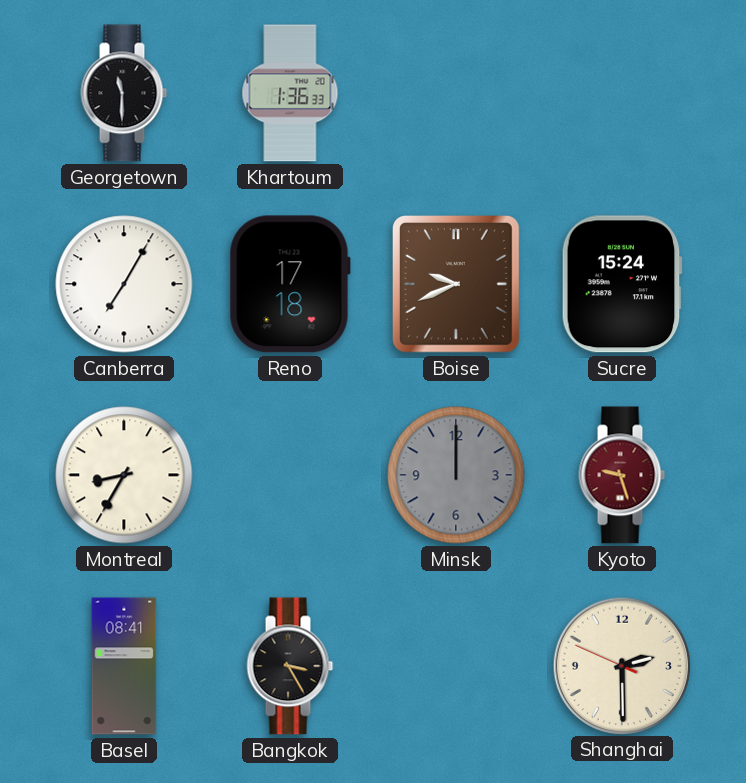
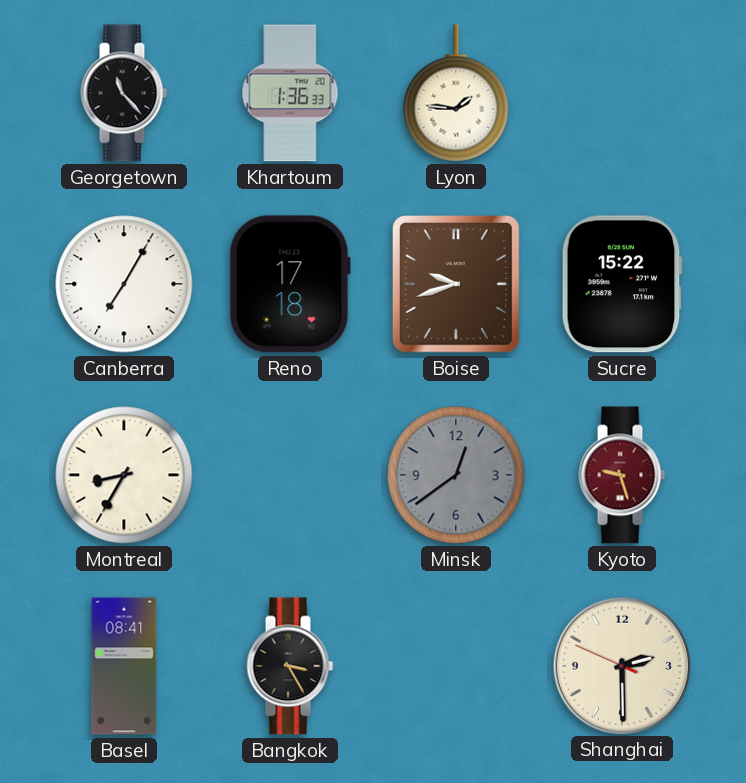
Georgetown: 11:30 -> 11:23
Lyon: none -> 1:46
Boise: 9:41 -> 9:42
Sucre: 15:24 -> 15:22
Minsk: 12:00 -> 12:39
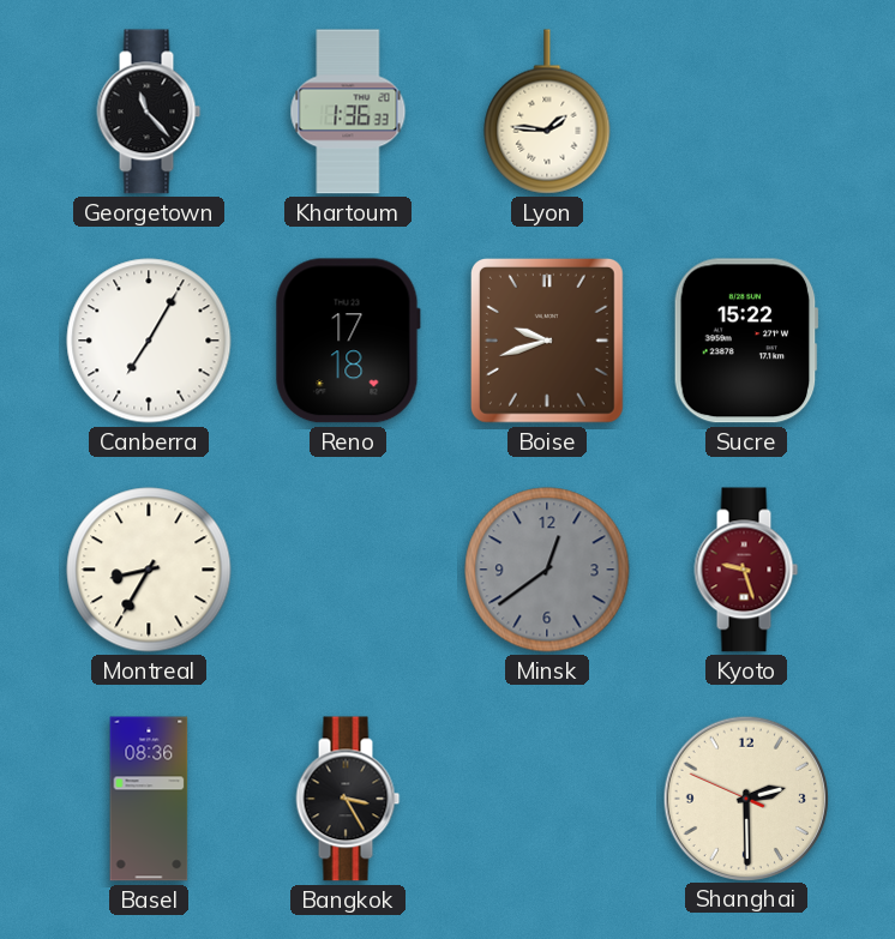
Basel: 08:41 -> 08:36
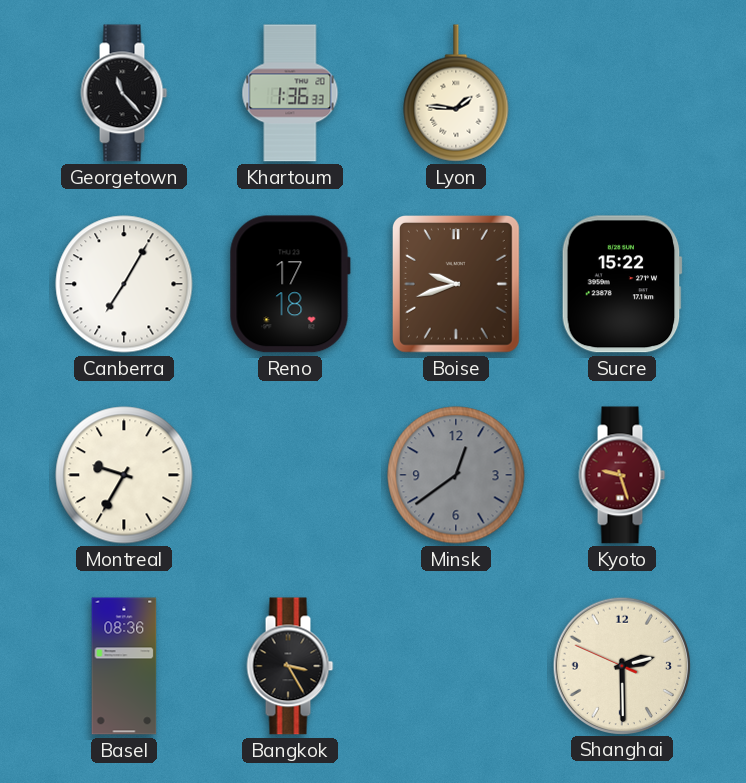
Montreal: 8:35 -> 9:35
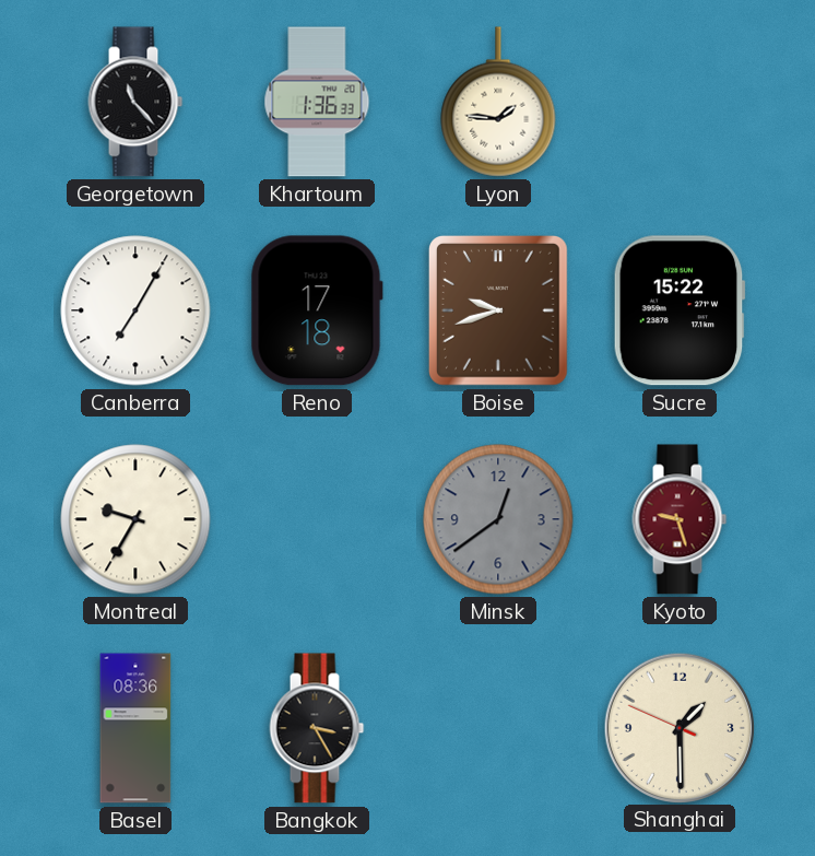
Shanghai: 2:29 -> 1:29
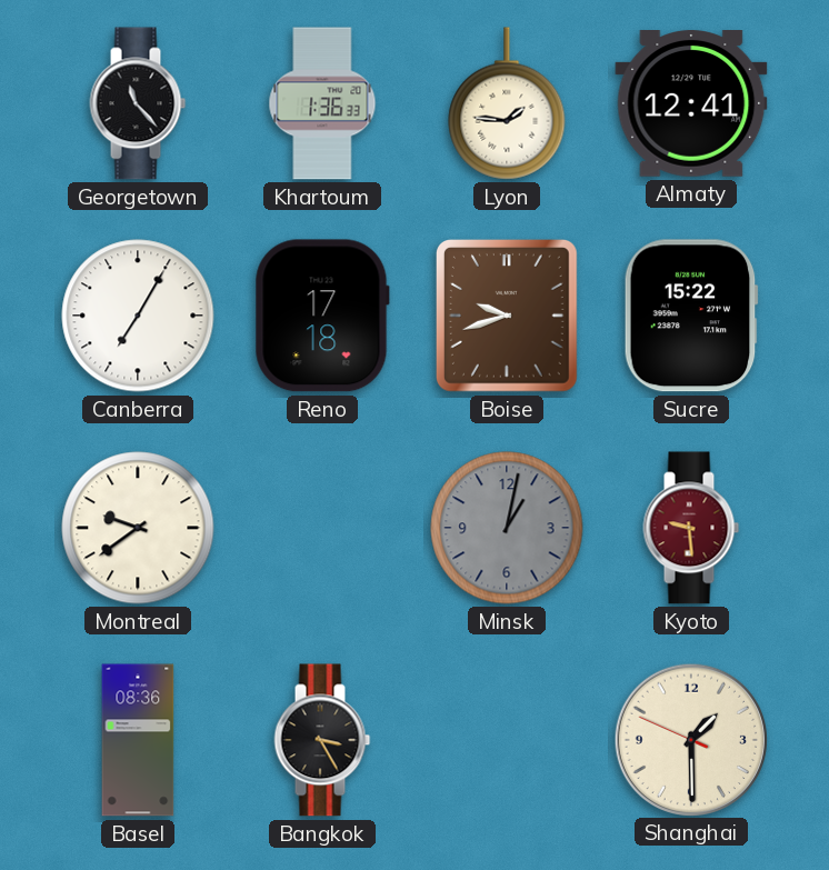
Almaty: none -> 12:41
Montreal: 9:35 -> 9:39
Minsk: 12:39 -> 1:02
Kyoto: 9:27 -> 9:29
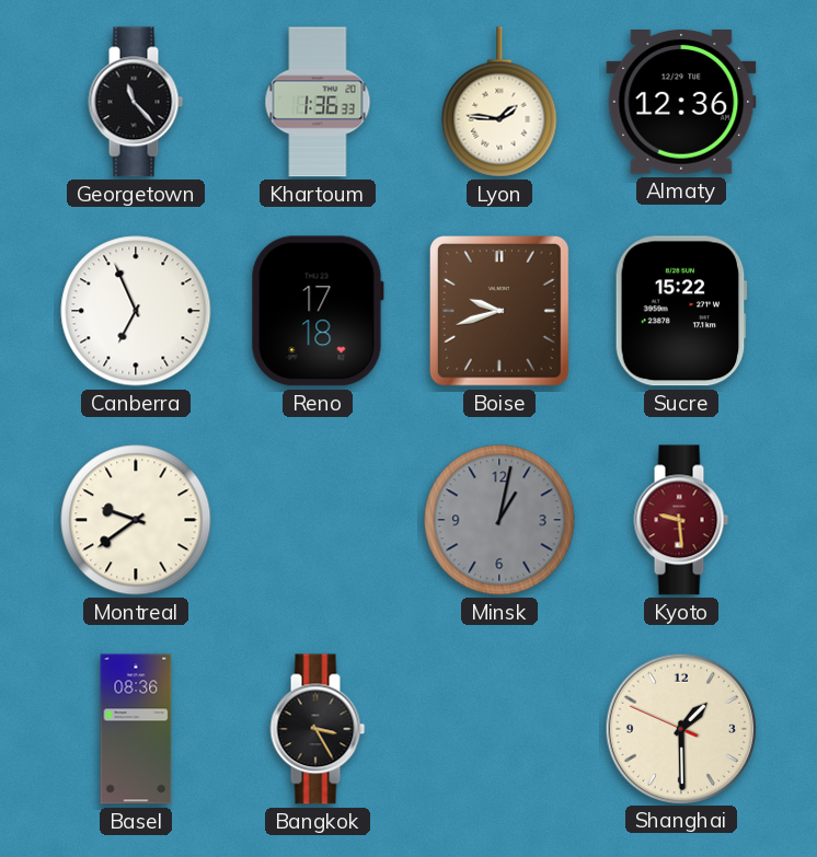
Almaty: 12:41 -> 12:36
Canberra: 7:05 -> 6:56
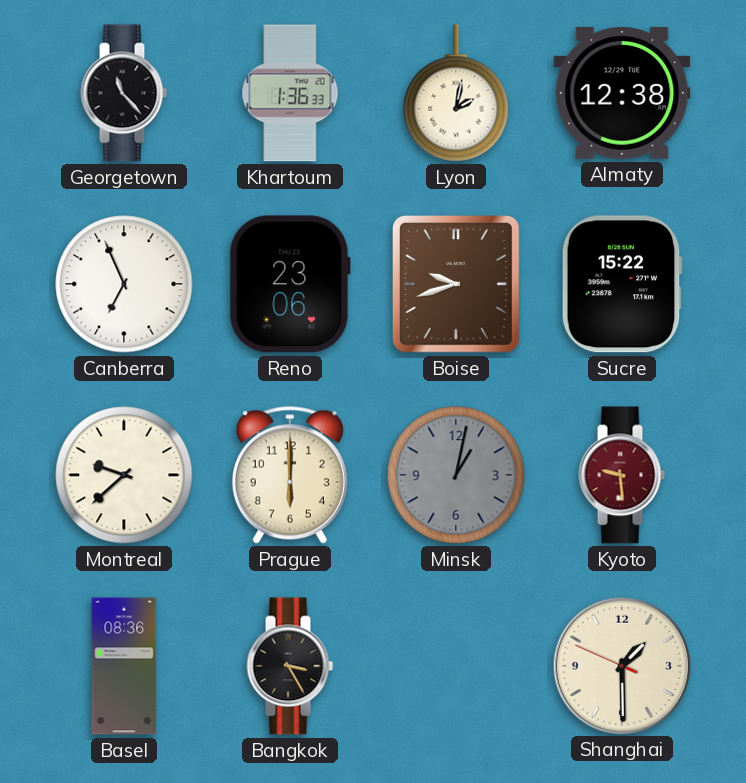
Lyon: 1:46 -> 2:02
Almaty: 12:36 -> 12:38
Reno: 17:18 -> 23:06
Montreal: 9:39 -> 9:38
Prague: none -> 6:00
